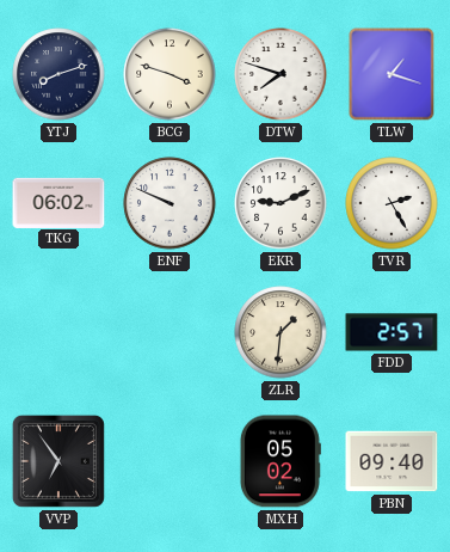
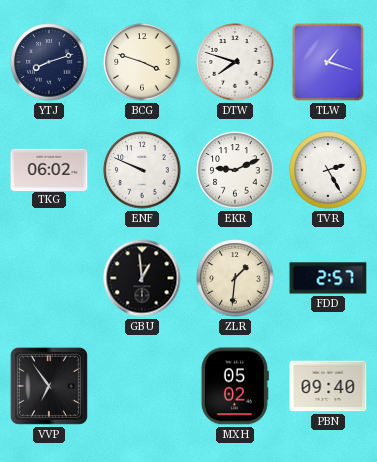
GBU: none -> 12:59
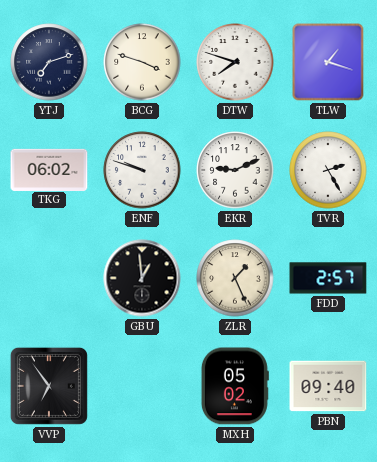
YTJ: 8:12 -> 7:12
ENF: 9:49 -> 9:48
ZLR: 1:31 -> 1:26
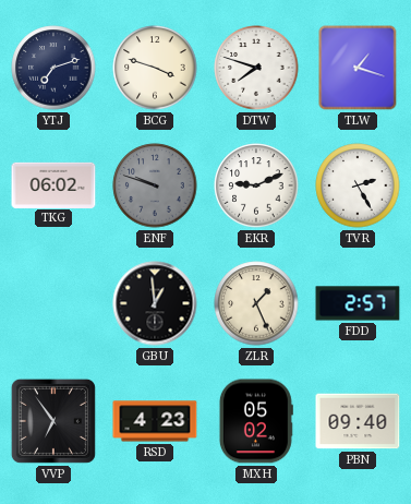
ENF dial: white -> grey
RSD: none -> 4:23
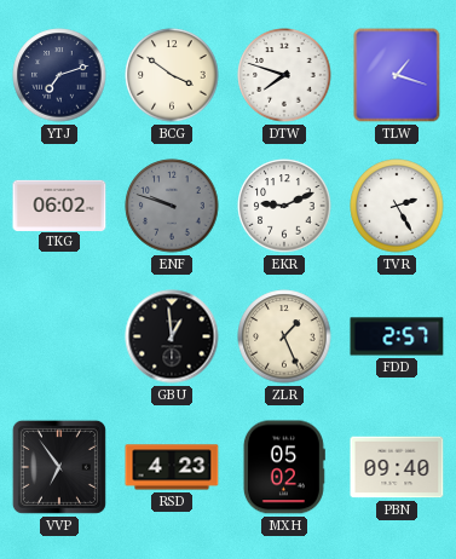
BCG: 3:48 -> 3:51
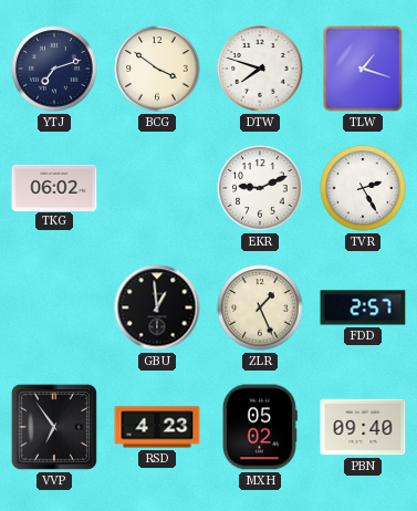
ENF: 9:48 -> none
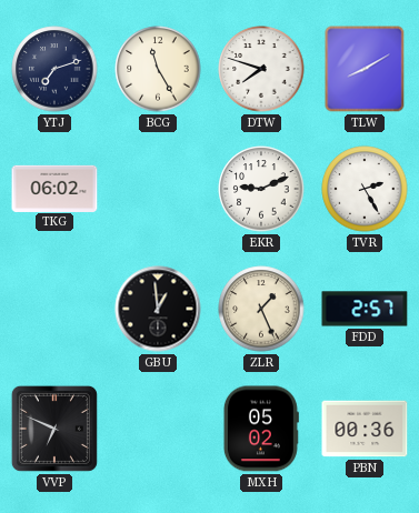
BCG: 3:51 -> 11:25
TLW: 1:18 -> 8:10
VVP: 6:54 -> 6:49
RSD: 4:23 -> none
PBN: 09:40 -> 00:36
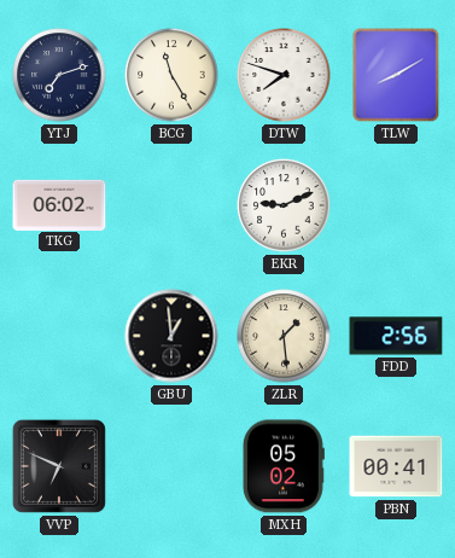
TVR: 2:25 -> none
ZLR: 1:26 -> 1:29
FDD: 2:57 -> 2:56
PBN: 00:36 -> 00:41
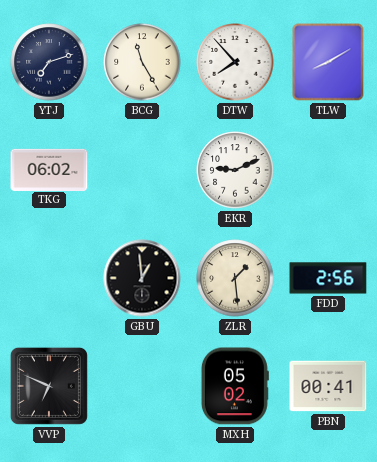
DTW: 7:48 -> 7:53
